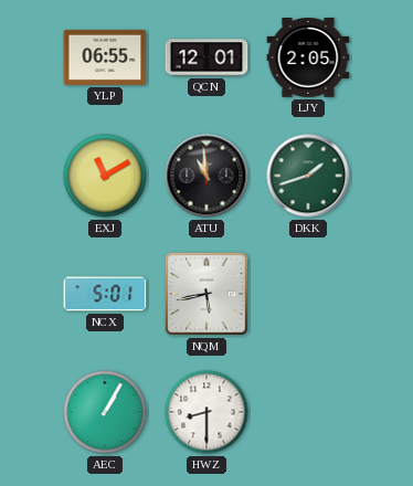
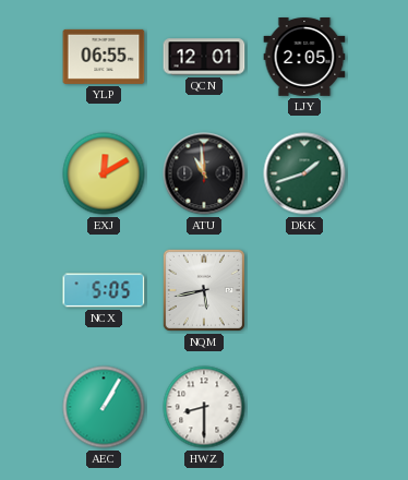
EXJ: 11:10 -> 12:10
NCX: 5:01 -> 5:05
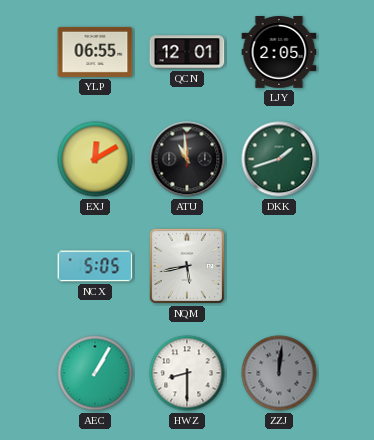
ZZJ: none -> 12:01
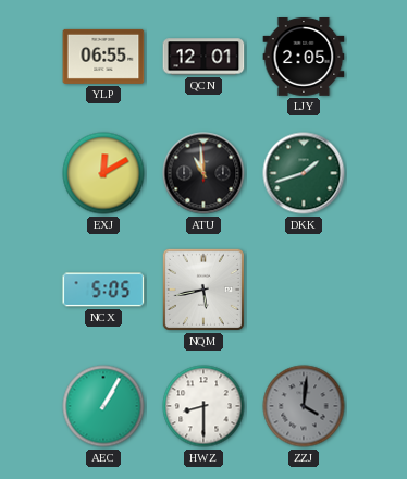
ZZJ: 12:01 -> 4:01
